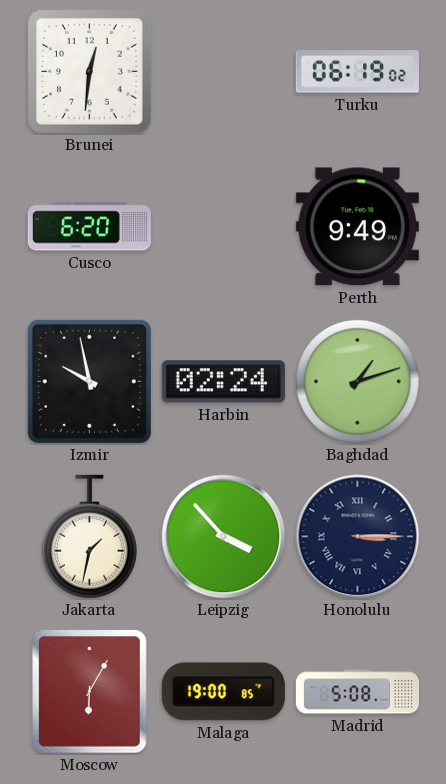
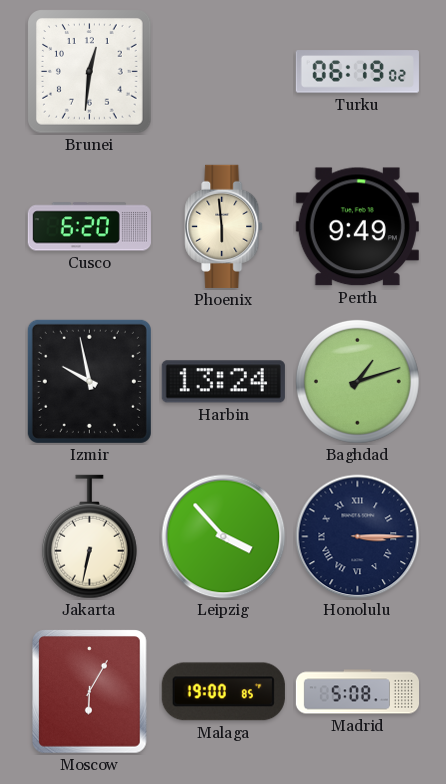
Phoenix: none -> 5:59
Harbin: 02:24 -> 13:24
Jakarta: 1:32 -> 6:32
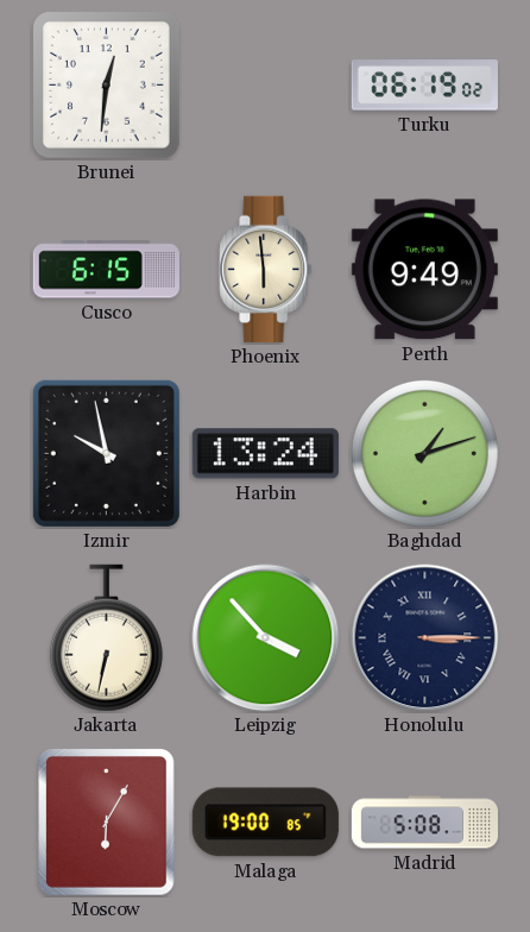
Cusco: 6:20 -> 6:15
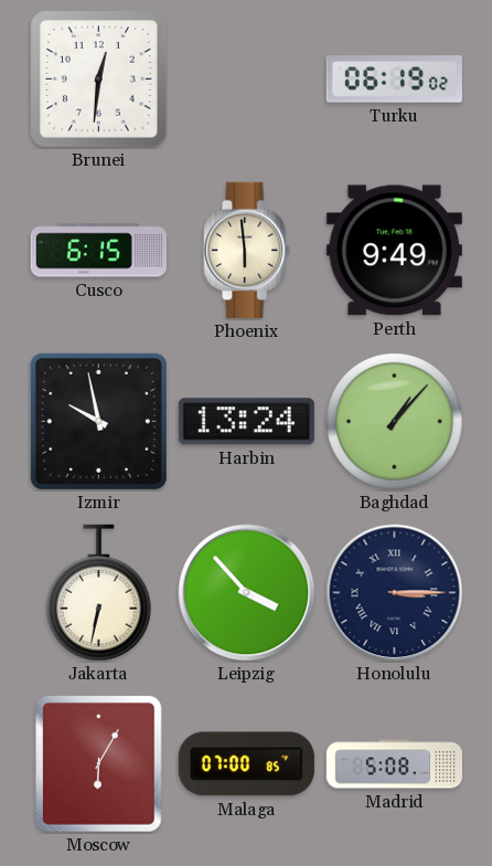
Baghdad: 1:12 -> 1:07
Malaga: 19:00 -> 07:00
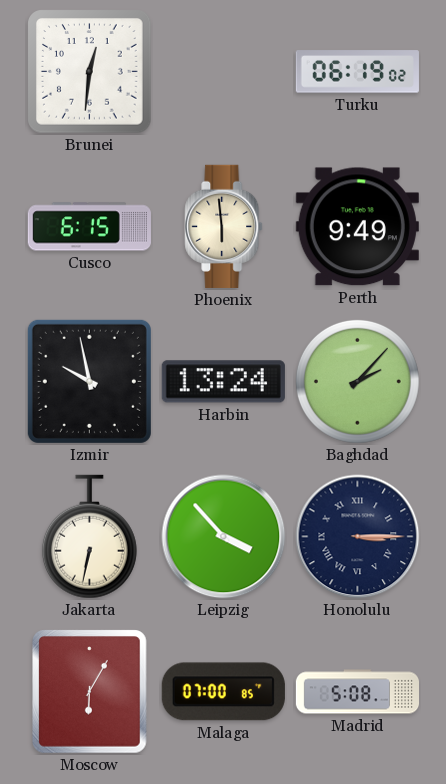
Baghdad: 1:07 -> 2:07
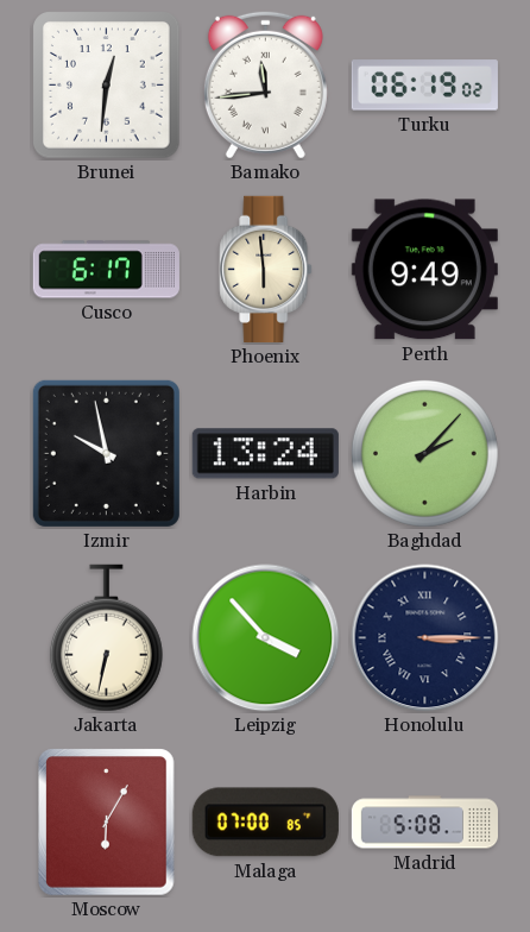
Bamako: none -> 11:44
Cusco: 6:15 -> 6:17
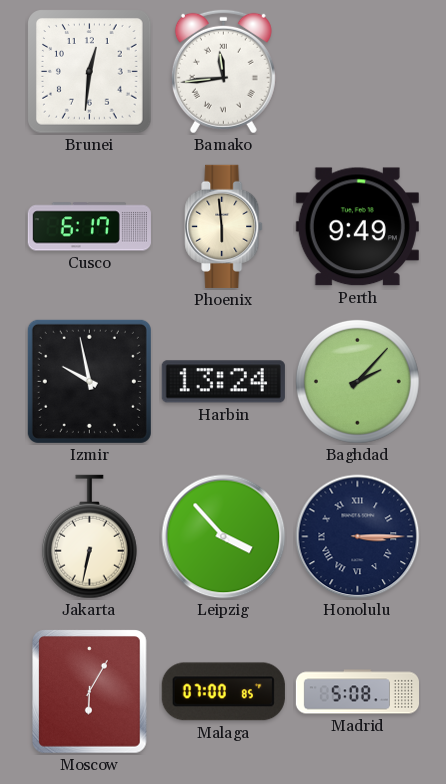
Turku: 06:19 -> none
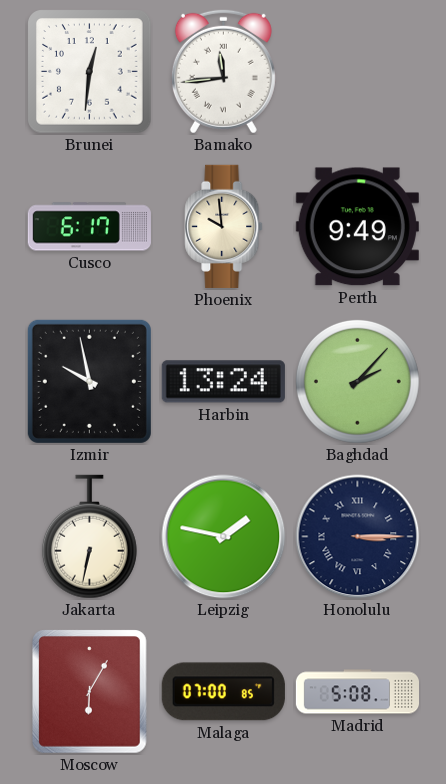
Phoenix: 5:59 -> 9:59
Leipzig: 3:53 -> 1:47
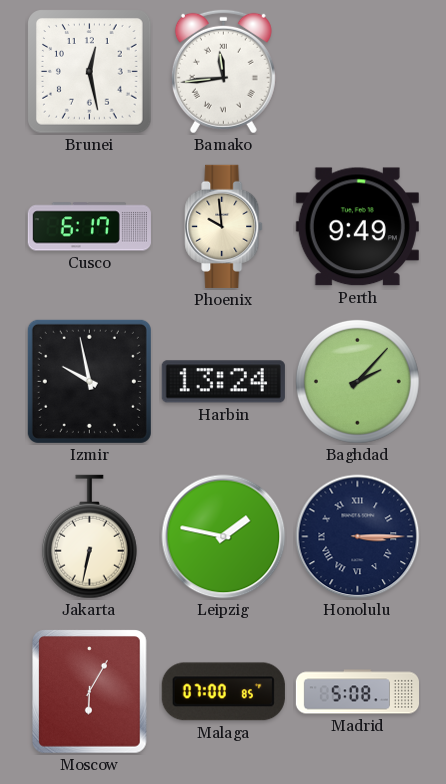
Brunei: 12:31 -> 12:28
